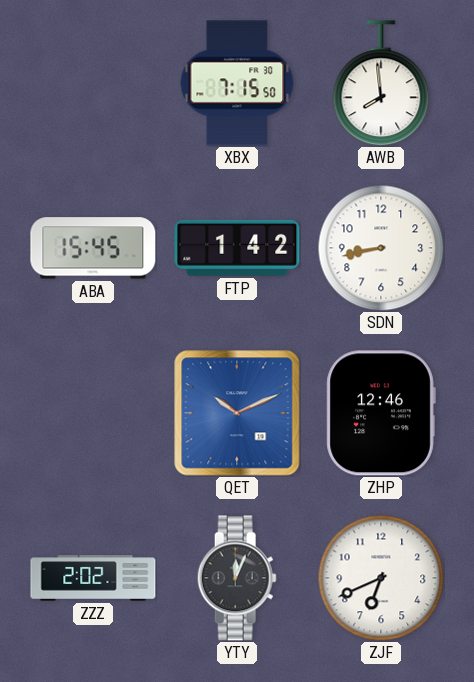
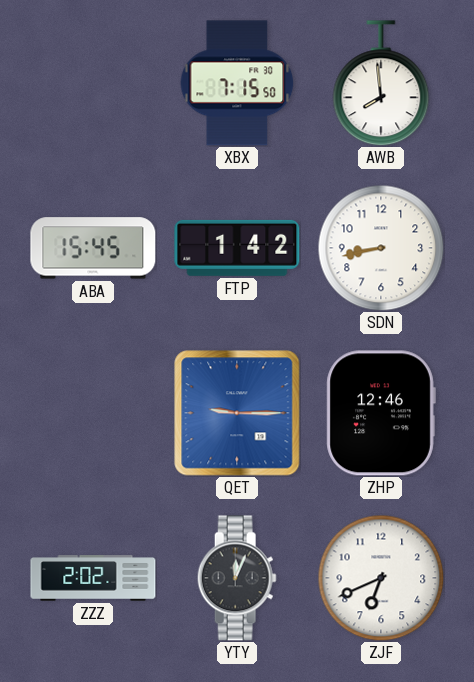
QET: 10:11 -> 9:15
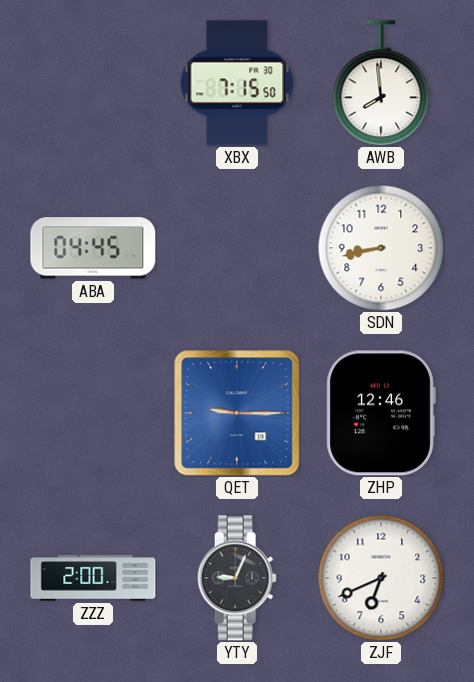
ABA: 15:45 -> 04:45
FTP: 1:42 -> none
ZZZ: 2:02 -> 2:00
YTY: 12:04 -> 9:04
